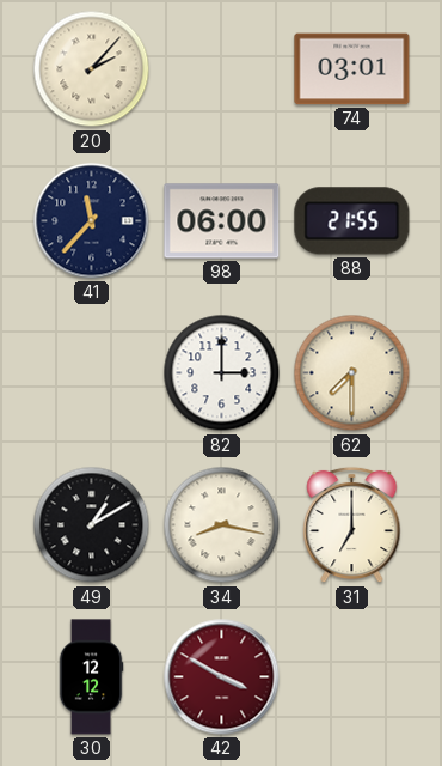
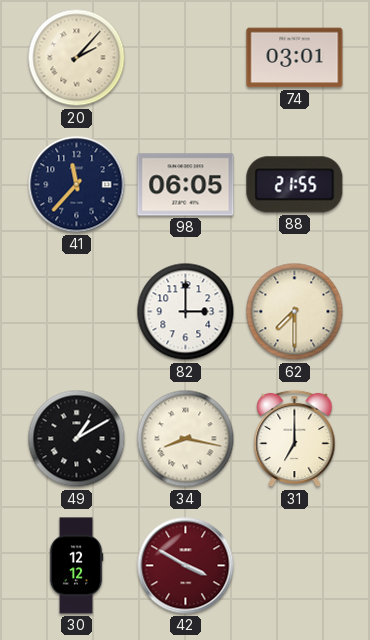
98: 06:00 -> 06:05
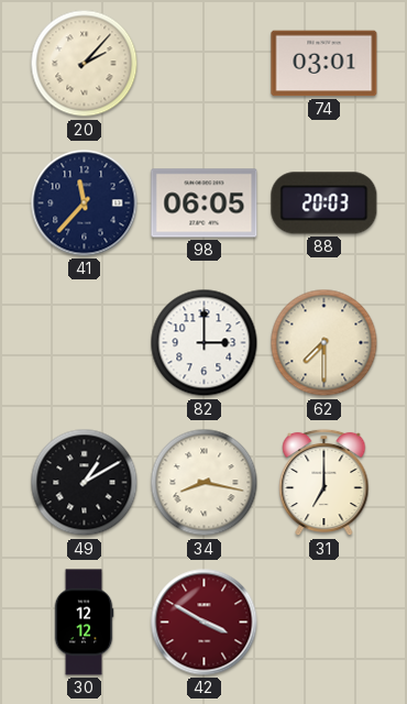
88: 21:55 -> 20:03
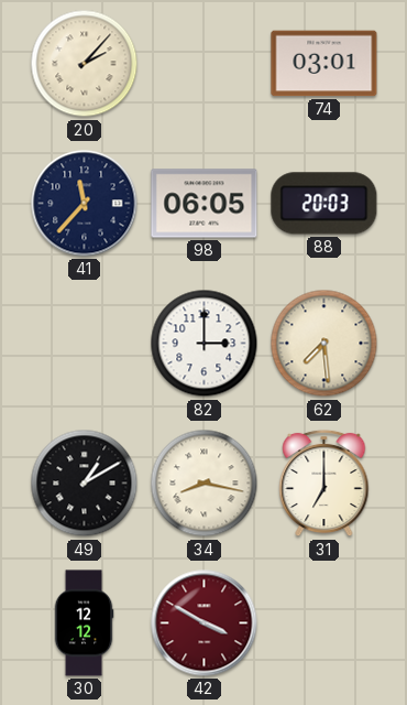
62: 7:30 -> 7:29
